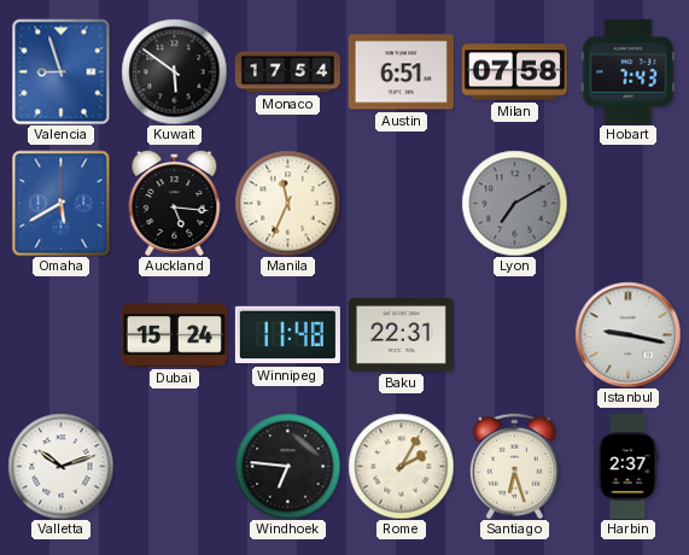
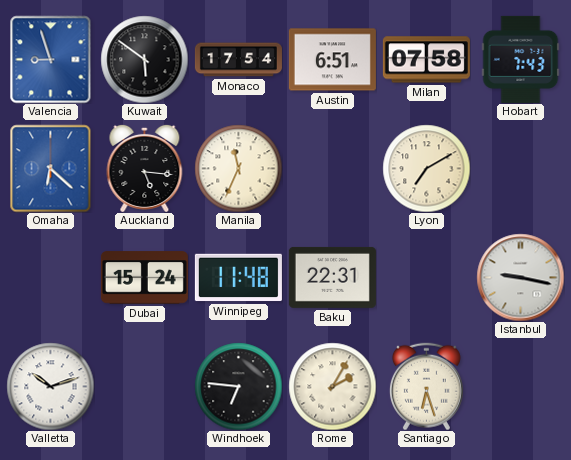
Omaha: 5:40 -> 6:22
Lyon dial: grey -> cream
Harbin: 2:37 -> none
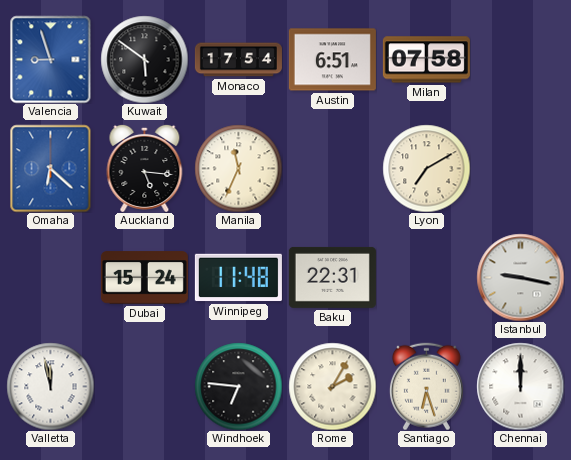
Hobart: 7:43 -> none
Valletta: 10:12 -> 11:58
Chennai: none -> 12:00
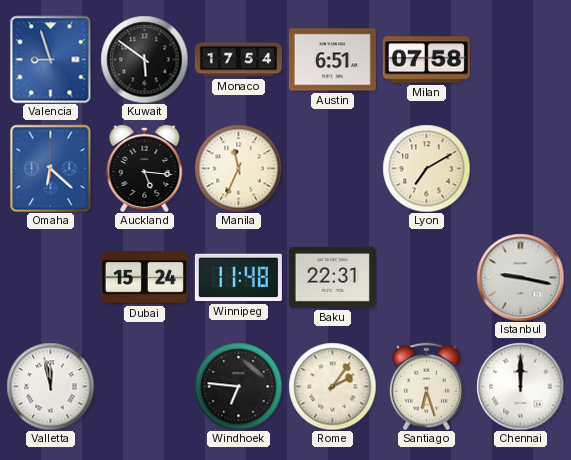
Rome: 2:05 -> 2:06
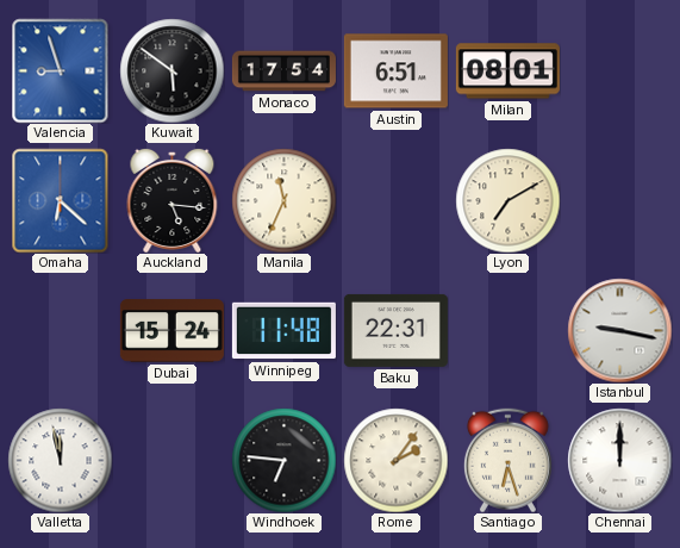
Milan: 07:58 -> 08:01
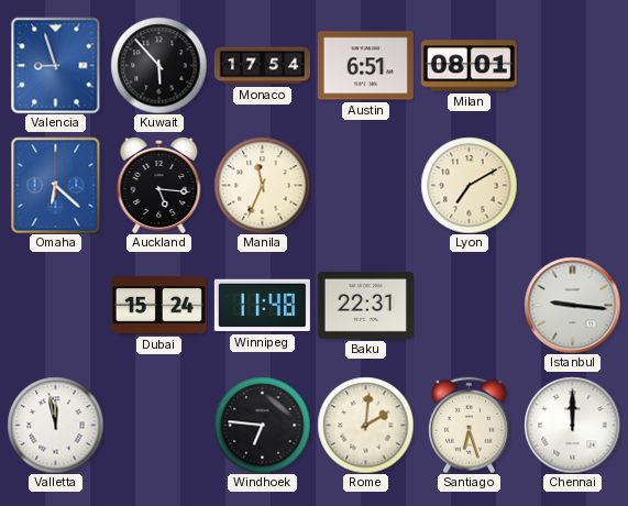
Kuwait: 5:51 -> 5:53
Istanbul: 9:17 -> 9:16
Rome: 2:06 -> 2:01
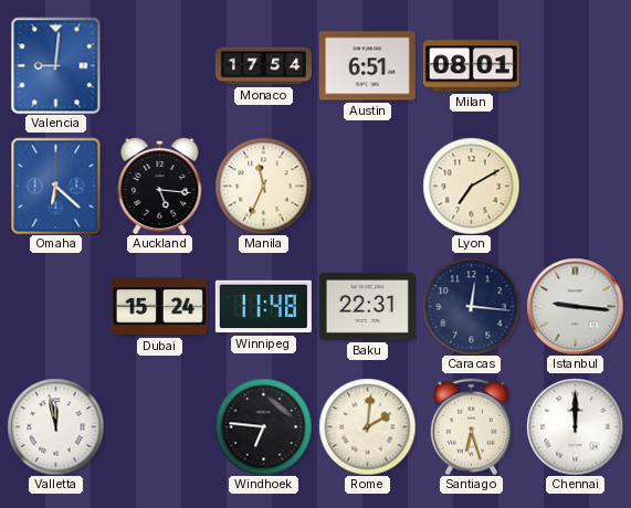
Valencia: 8:57 -> 9:01
Kuwait: 5:53 -> none
Caracas: none -> 12:16
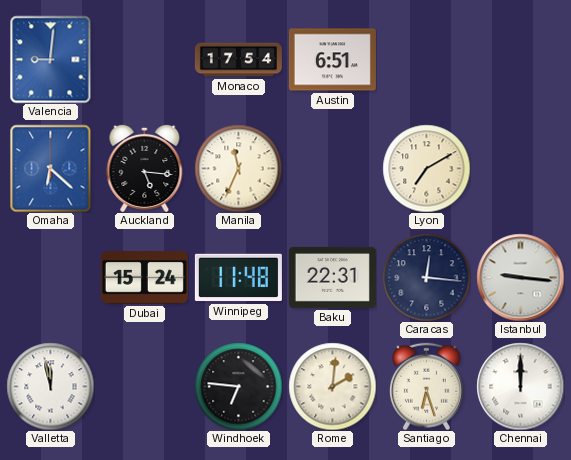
Milan: 08:01 -> none
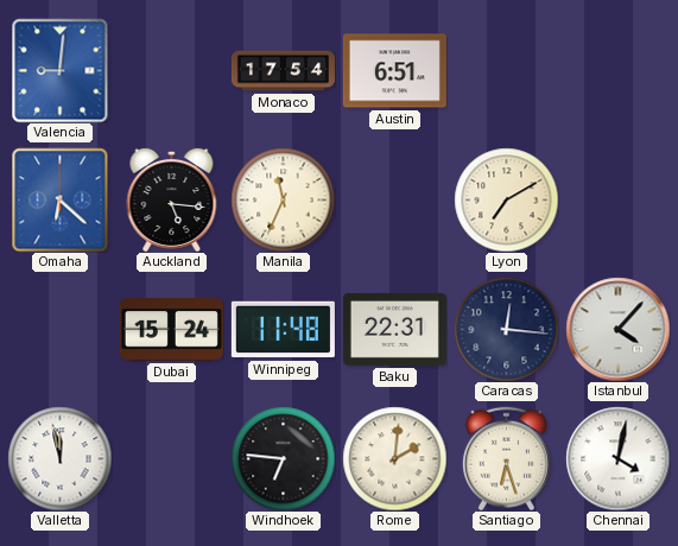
Istanbul: 9:16 -> 4:07
Chennai: 12:00 -> 4:02
